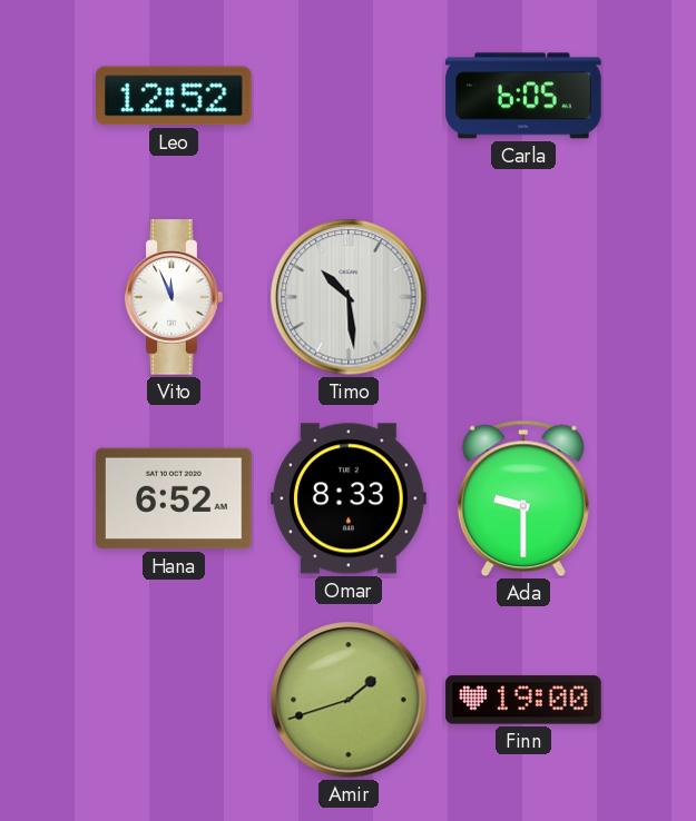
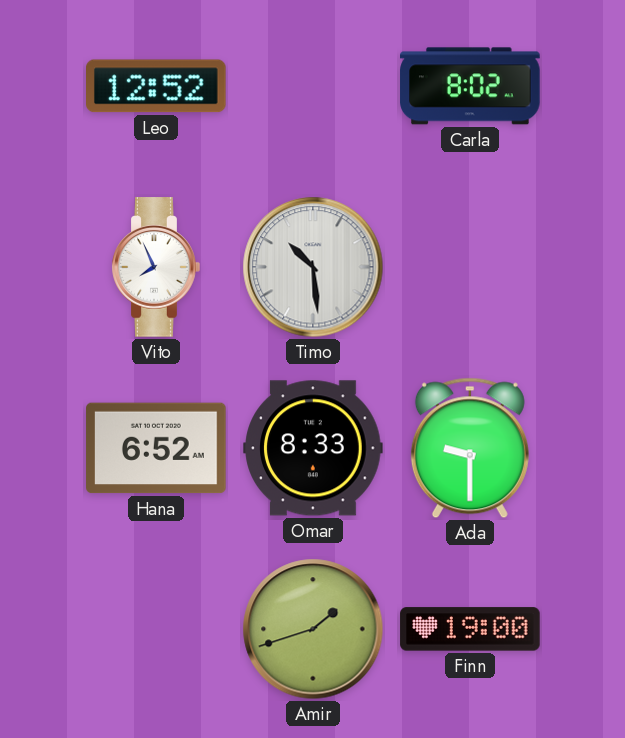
Carla: 6:05 -> 8:02
Vito: 11:56 -> 7:56
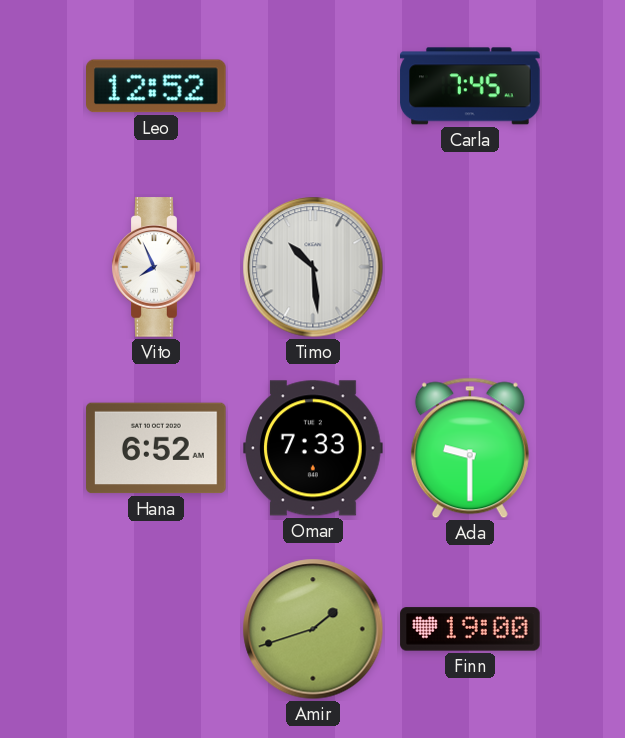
Carla: 8:02 -> 7:45
Omar: 8:33 -> 7:33
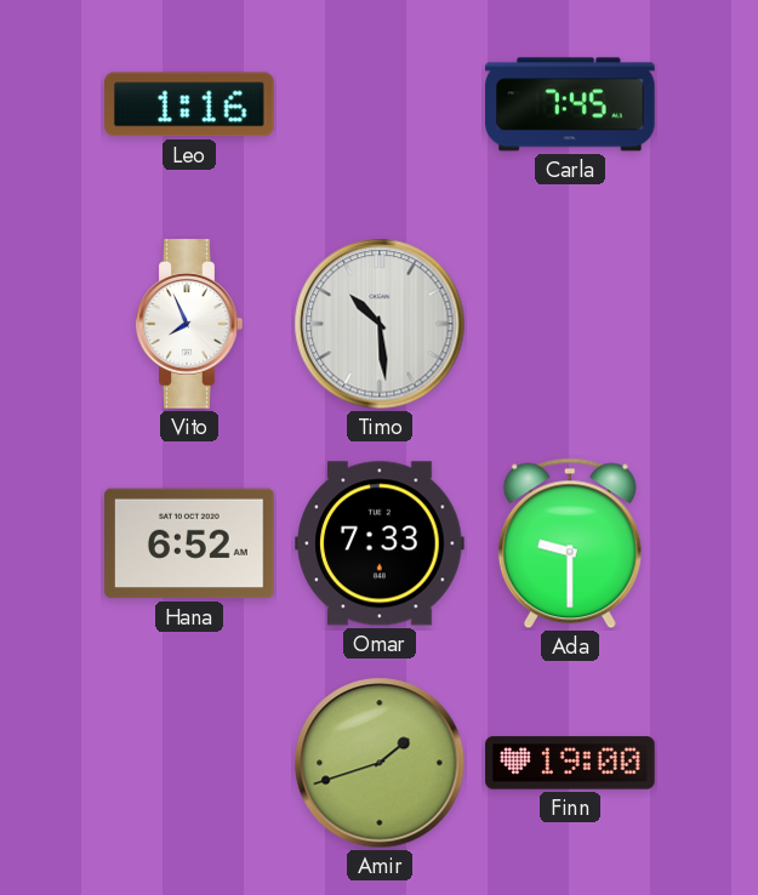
Leo: 12:52 -> 1:16
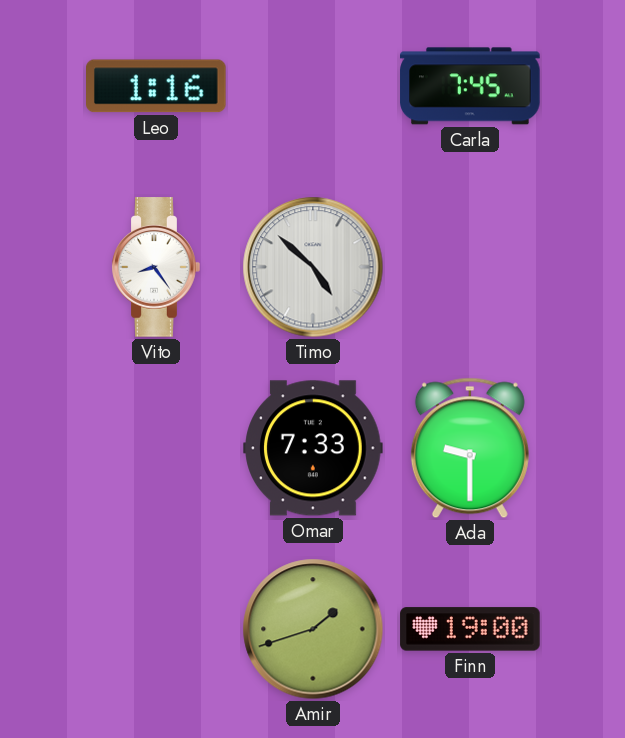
Vito: 7:56 -> 8:24
Timo: 10:29 -> 4:52
Hana: 6:52 -> none
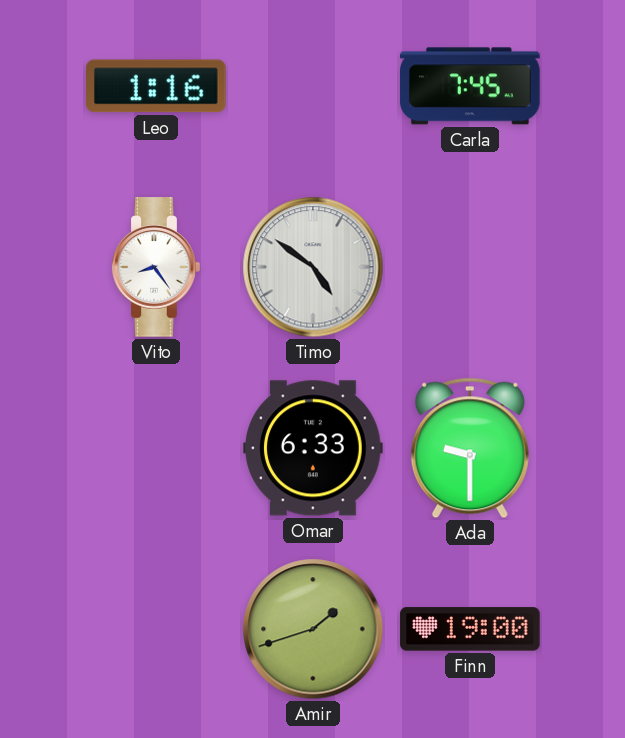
Timo: 4:52 -> 4:51
Omar: 7:33 -> 6:33
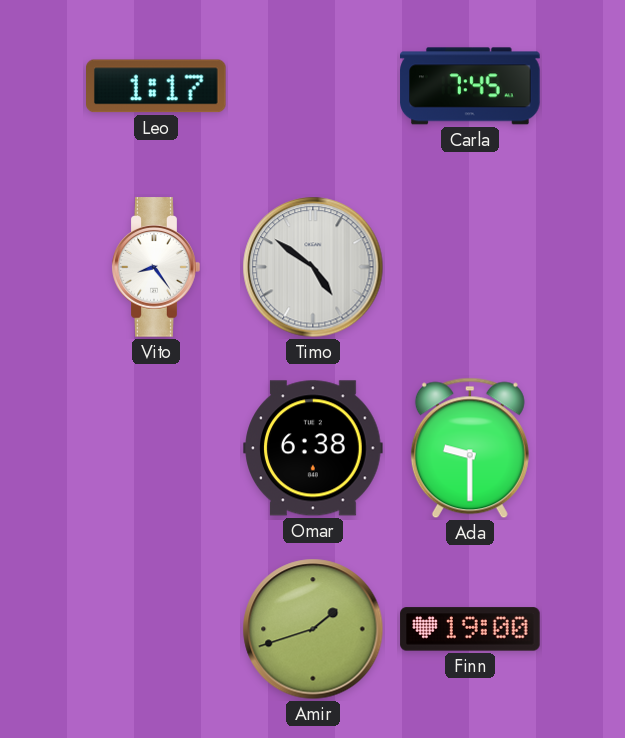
Leo: 1:16 -> 1:17
Omar: 6:33 -> 6:38
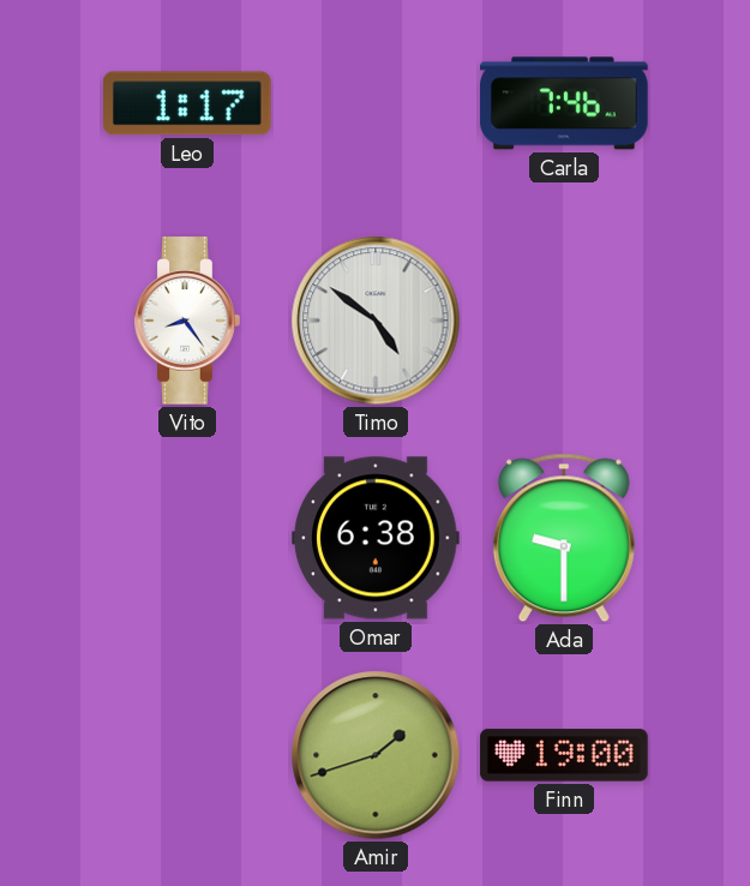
Carla: 7:45 -> 7:46
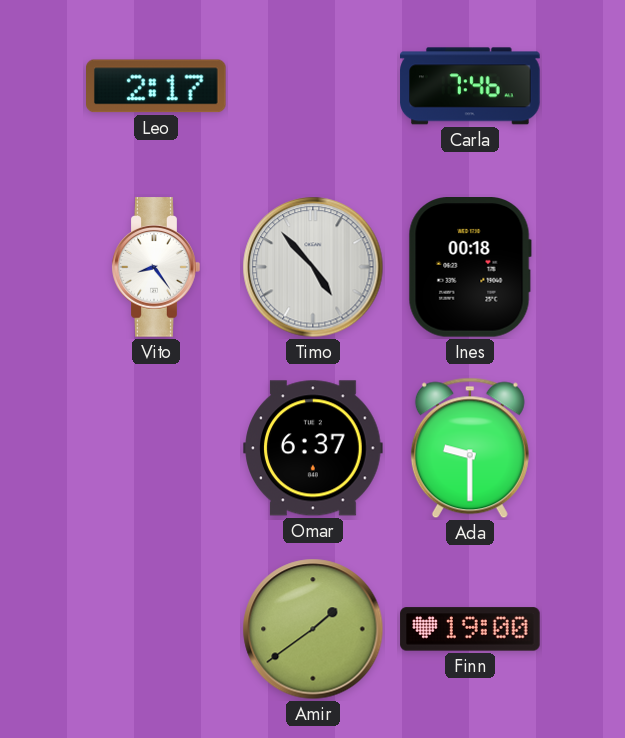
Leo: 1:17 -> 2:17
Timo: 4:51 -> 4:53
Ines: none -> 00:18
Omar: 6:38 -> 6:37
Amir: 1:42 -> 1:39
